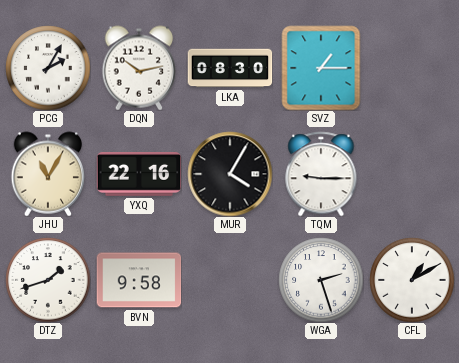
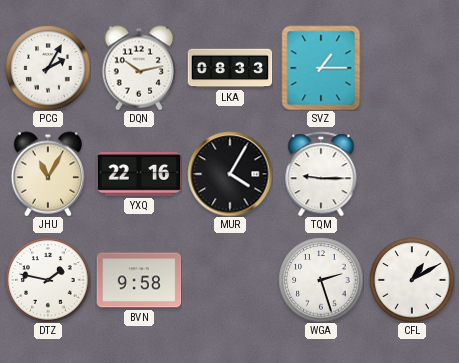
LKA: 08:30 -> 08:33
DTZ: 1:42 -> 1:47
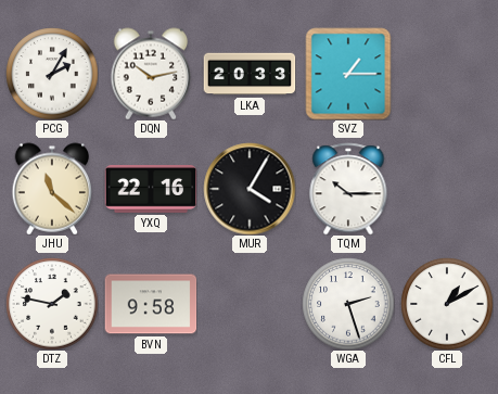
LKA: 08:33 -> 20:33
JHU: 11:05 -> 11:22
TQM: 9:15 -> 10:15
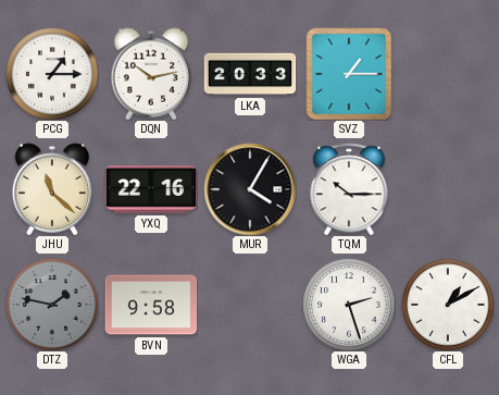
PCG: 2:05 -> 1:15
DTZ dial: white -> grey
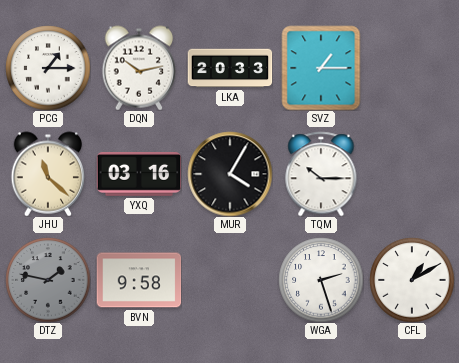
YXQ: 22:16 -> 03:16
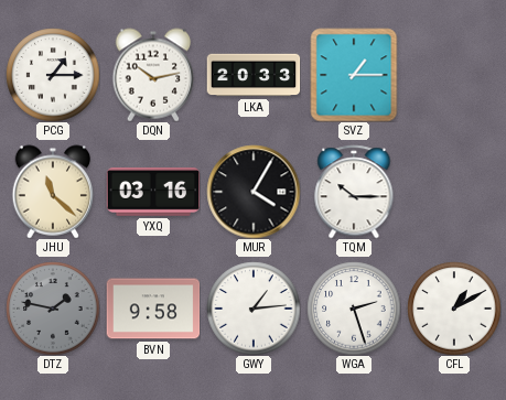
GWY: none -> 1:14
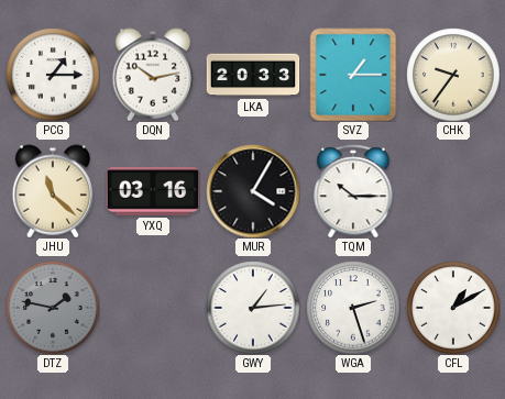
CHK: none -> 9:36
BVN: 9:58 -> none
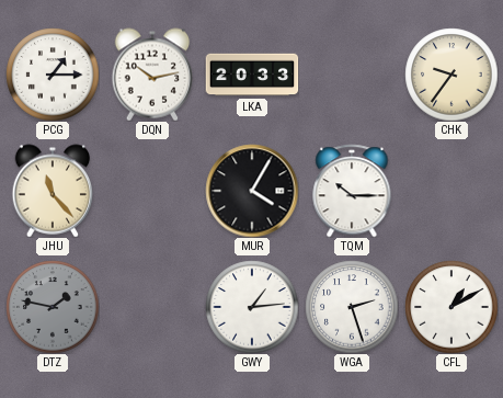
SVZ: 1:15 -> none
JHU: 11:22 -> 11:23
YXQ: 03:16 -> none
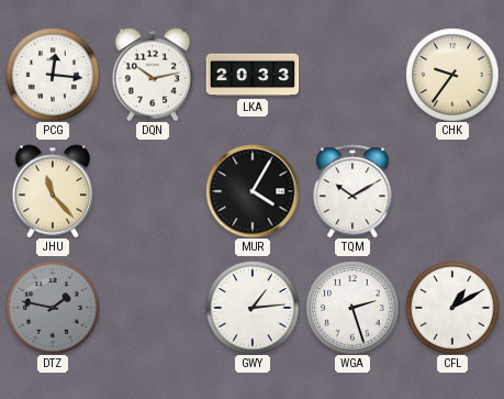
PCG: 1:15 -> 12:16
TQM: 10:15 -> 10:10
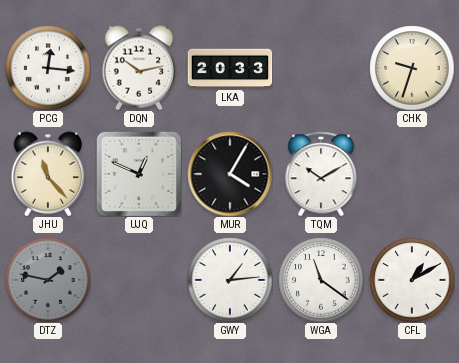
CHK: 9:36 -> 9:33
UJQ: none -> 12:49
WGA: 2:27 -> 11:21
